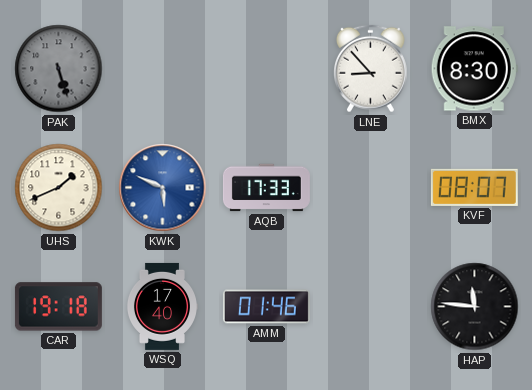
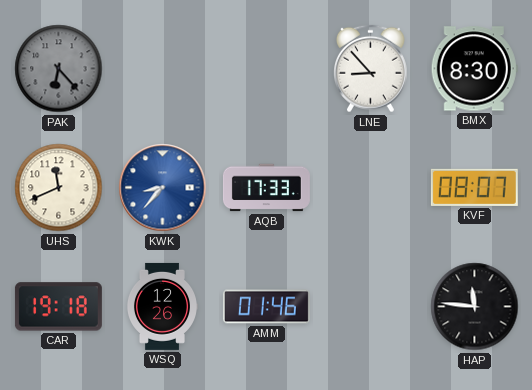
PAK: 5:27 -> 6:23
UHS: 1:41 -> 11:41
KWK: 5:49 -> 8:37
WSQ: 17:40 -> 12:26
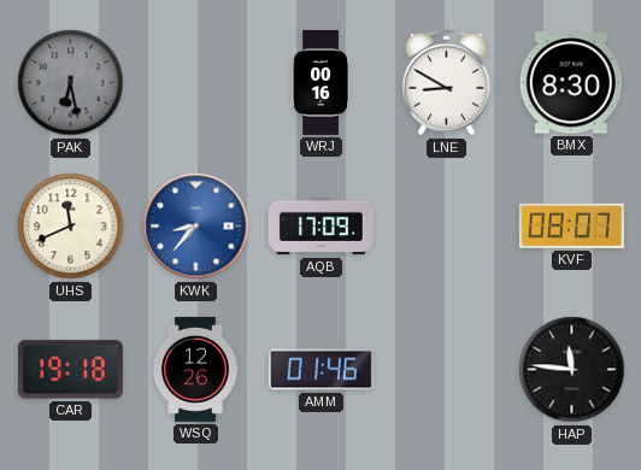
PAK: 6:23 -> 6:28
WRJ: none -> 00:16
LNE: 8:53 -> 8:50
AQB: 17:33 -> 17:09
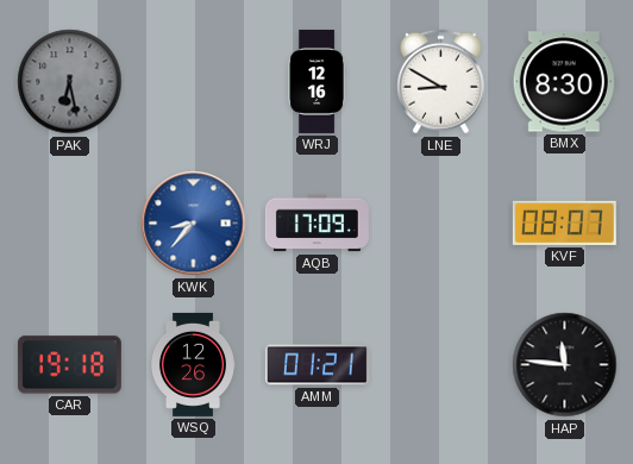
WRJ: 00:16 -> 12:16
UHS: 11:41 -> none
AMM: 01:46 -> 01:21
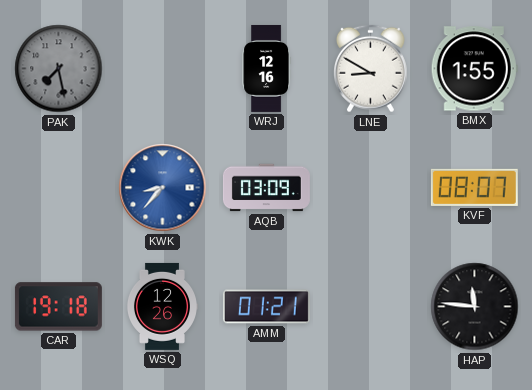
PAK: 6:28 -> 7:28
BMX: 8:30 -> 1:55
AQB: 17:09 -> 03:09
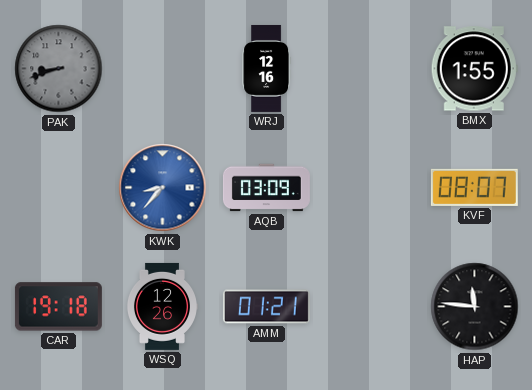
PAK: 7:28 -> 8:42
LNE: 8:50 -> none
